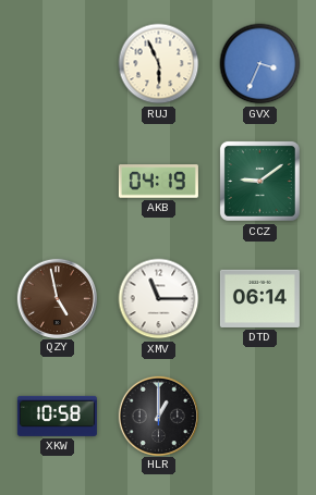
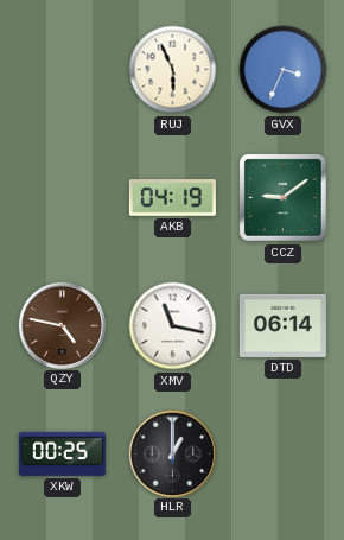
QZY: 4:58 -> 4:47
XMV: 11:15 -> 11:17
XKW: 10:58 -> 00:25
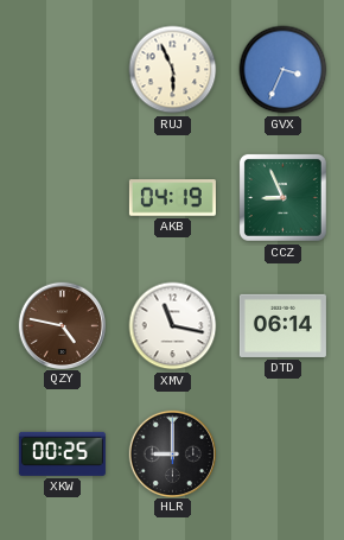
CCZ: 9:09 -> 8:56
HLR: 1:00 -> 9:00
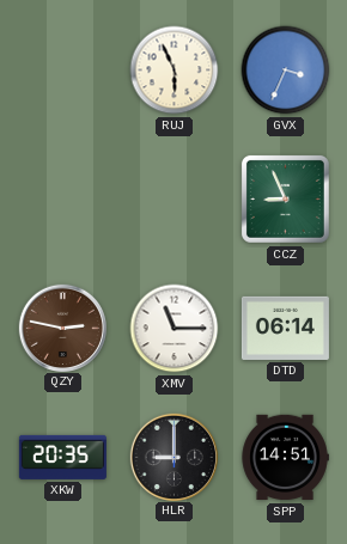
AKB: 04:19 -> none
QZY: 4:47 -> 2:47
XMV: 11:17 -> 11:15
XKW: 00:25 -> 20:35
SPP: none -> 14:51
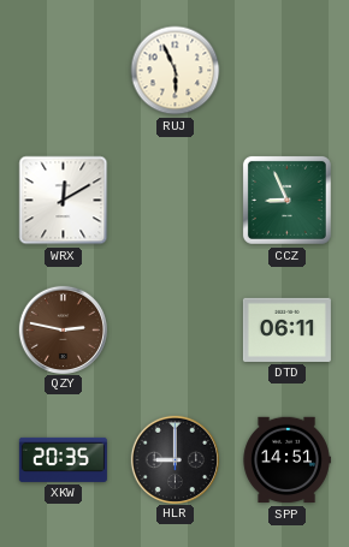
GVX: 3:34 -> none
WRX: none -> 12:10
XMV: 11:15 -> none
DTD: 06:14 -> 06:11
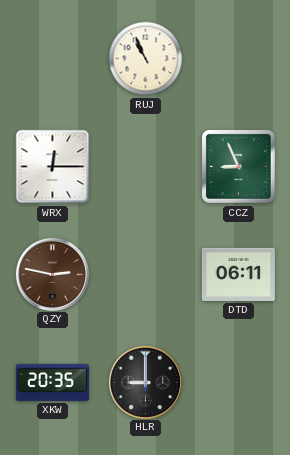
RUJ: 5:56 -> 10:56
WRX: 12:10 -> 12:15
SPP: 14:51 -> none
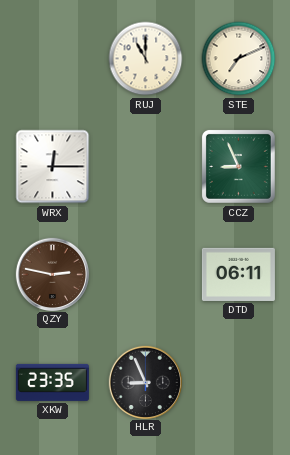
RUJ: 10:56 -> 11:00
STE: none -> 7:11
XKW: 20:35 -> 23:35
HLR: 9:00 -> 8:56
